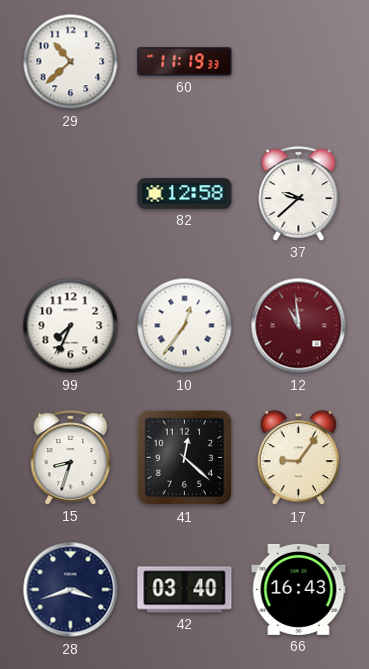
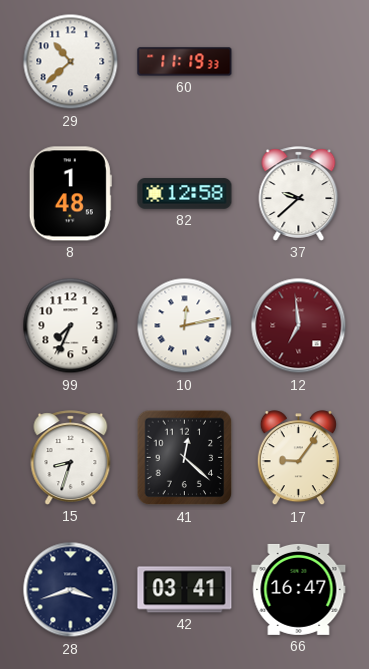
8: none -> 1:48
10: 12:36 -> 12:13
12: 10:59 -> 6:59
42: 03:40 -> 03:41
66: 16:43 -> 16:47
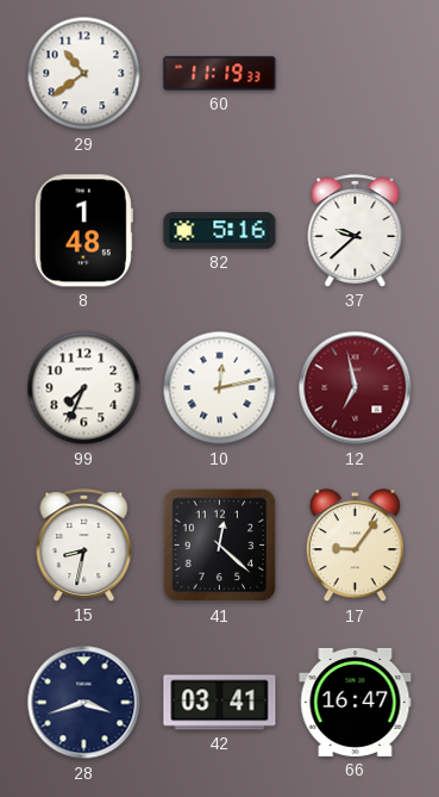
29: 10:38 -> 10:39
82: 12:58 -> 5:16
12: 6:59 -> 6:58
15: 8:33 -> 8:32
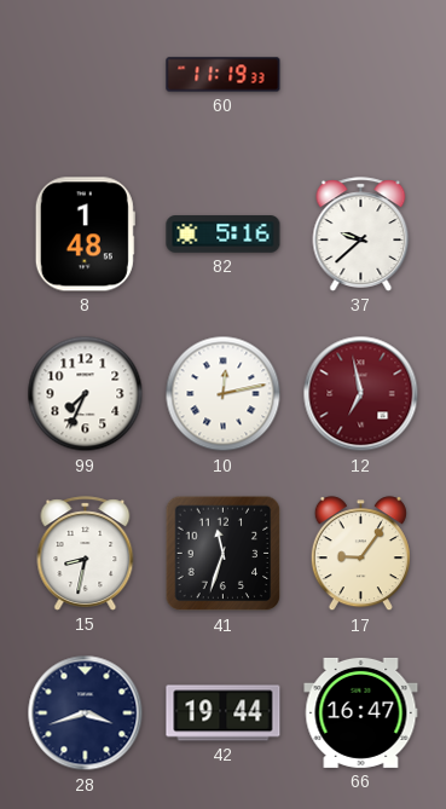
29: 10:39 -> none
41: 12:22 -> 11:33
42: 03:41 -> 19:44
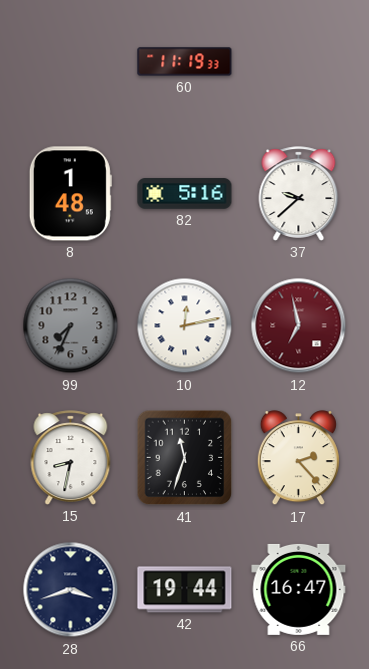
99 dial: white -> grey
17: 9:06 -> 2:23
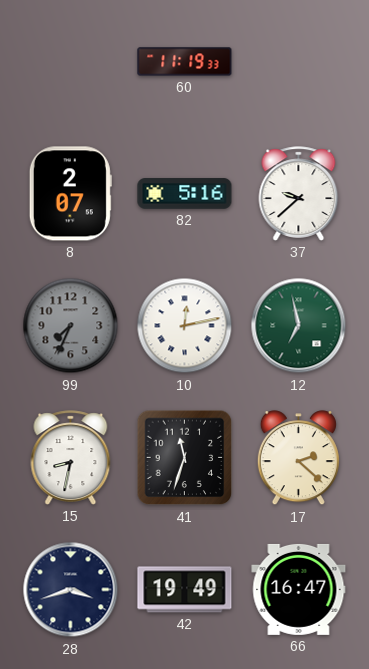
8: 1:48 -> 2:07
12 dial: burgundy -> green
17: 2:23 -> 2:22
42: 19:44 -> 19:49
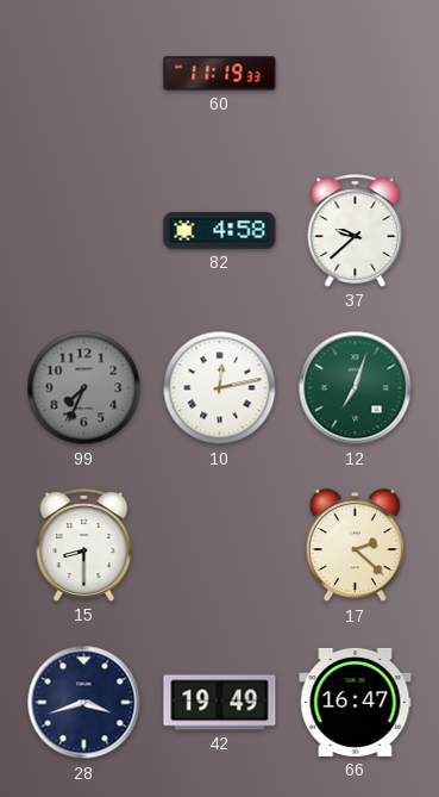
8: 2:07 -> none
82: 5:16 -> 4:58
12: 6:58 -> 7:03
15: 8:32 -> 8:30
41: 11:33 -> none
